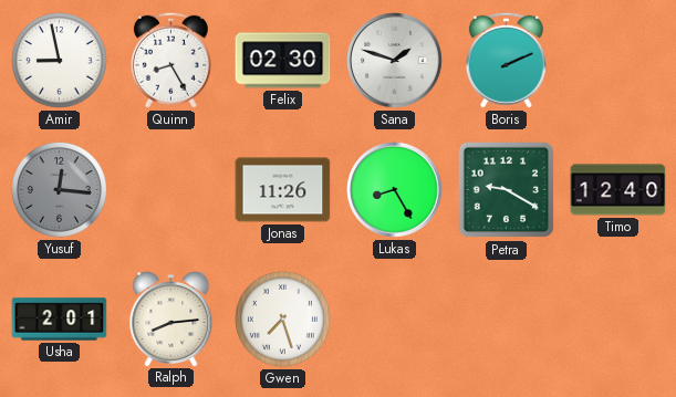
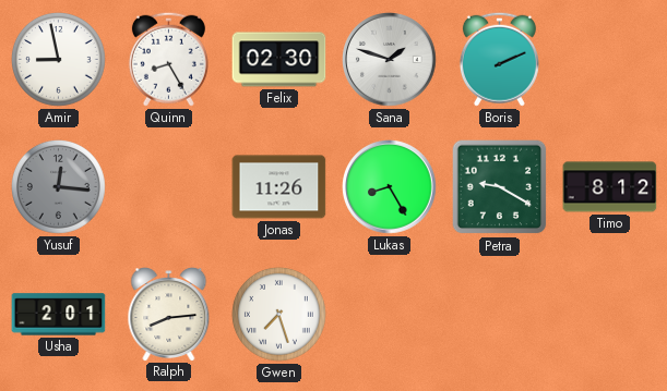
Timo: 12:40 -> 8:12
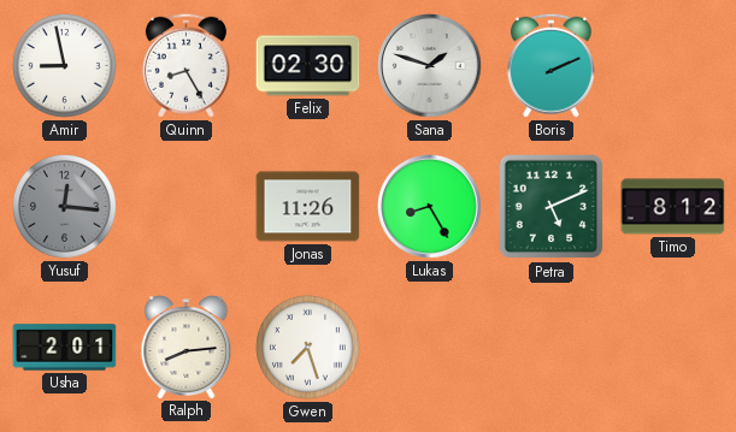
Petra: 9:20 -> 5:11
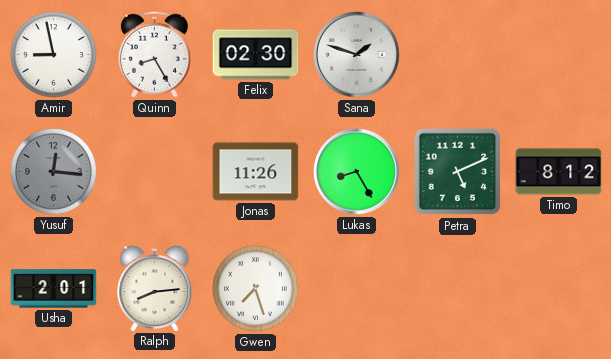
Boris: 2:11 -> none
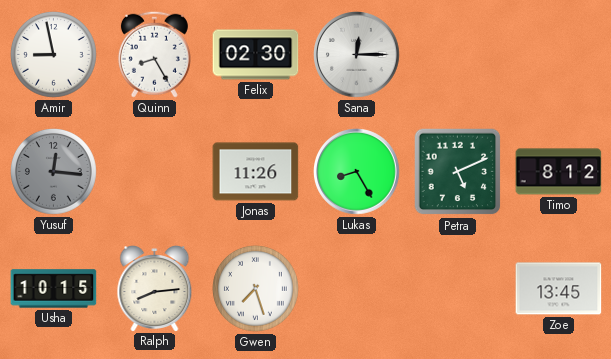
Sana: 1:48 -> 12:15
Usha: 2:01 -> 10:15
Zoe: none -> 13:45
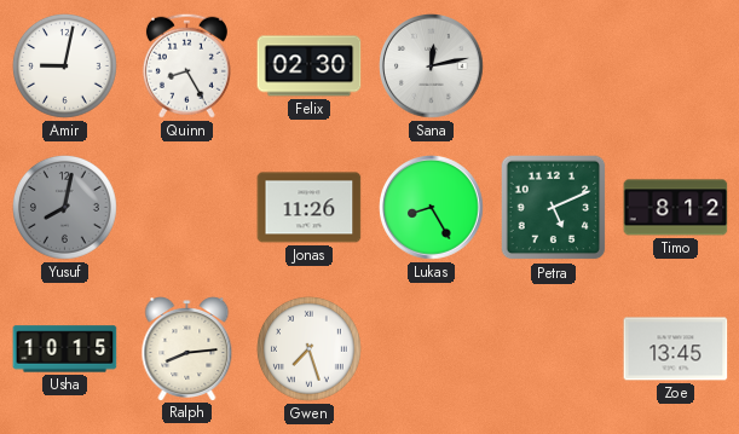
Amir: 8:58 -> 9:02
Sana: 12:15 -> 12:13
Yusuf: 12:16 -> 8:02
